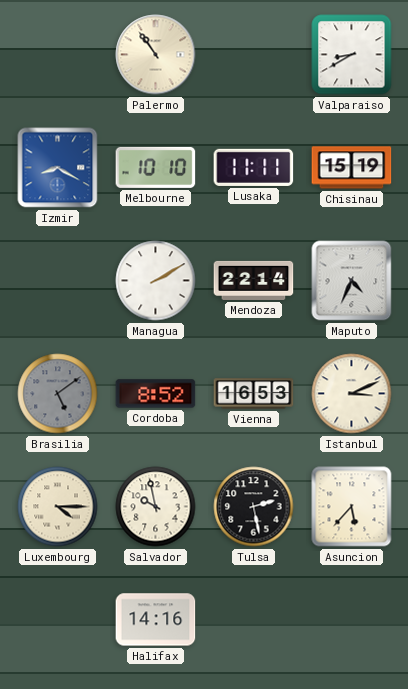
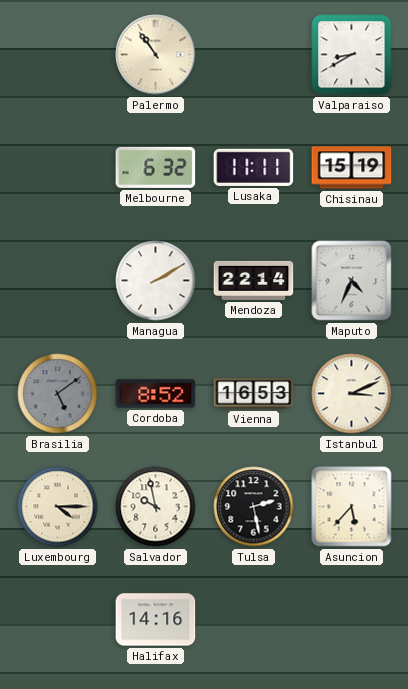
Izmir: 8:20 -> none
Melbourne: 10:10 -> 6:32
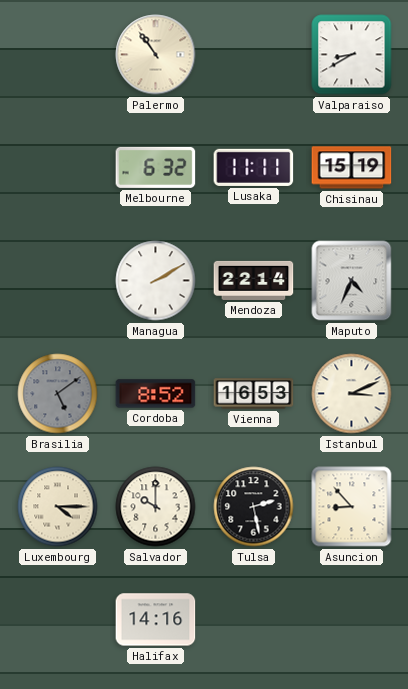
Salvador: 9:58 -> 10:00
Asuncion: 5:37 -> 8:53
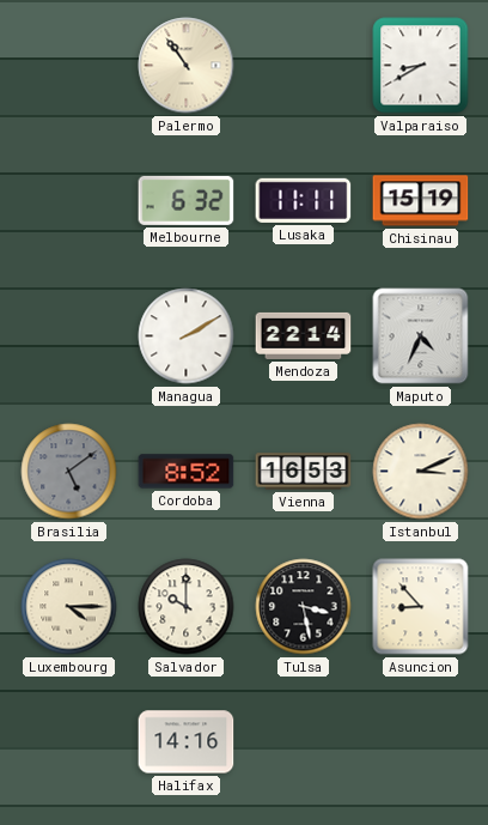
Tulsa: 2:28 -> 3:28
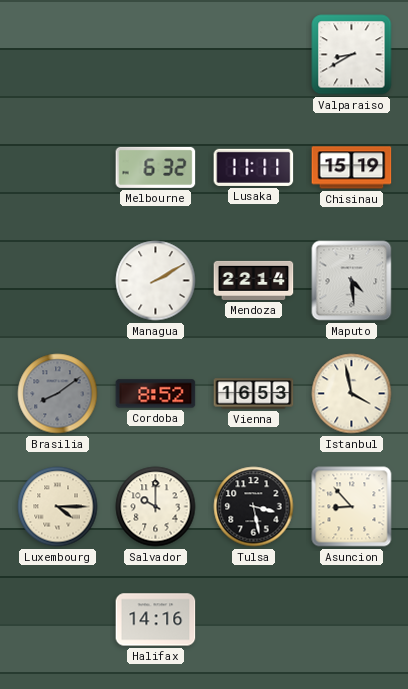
Palermo: 10:54 -> none
Maputo: 4:34 -> 4:29
Brasilia: 5:09 -> 8:09
Istanbul: 3:11 -> 3:58
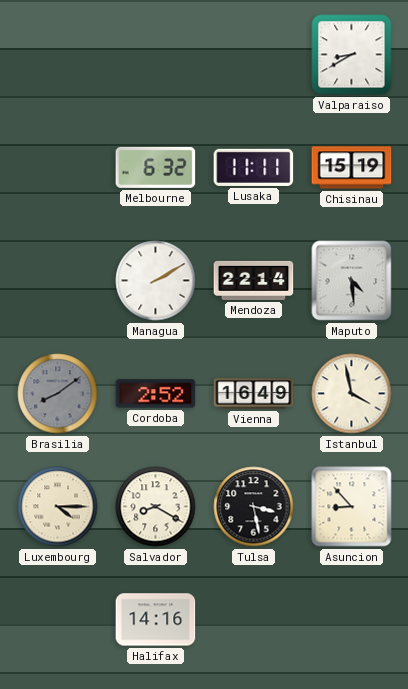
Cordoba: 8:52 -> 2:52
Vienna: 16:53 -> 16:49
Salvador: 10:00 -> 8:20
